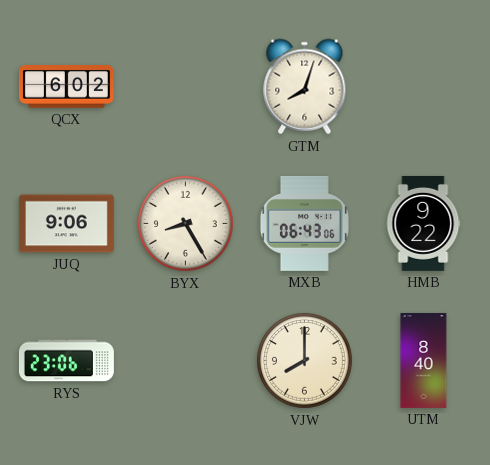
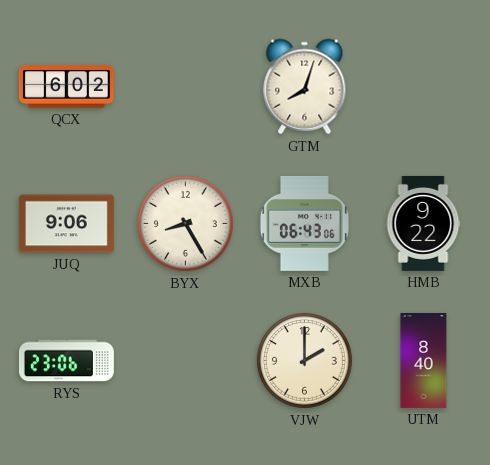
VJW: 8:00 -> 2:00
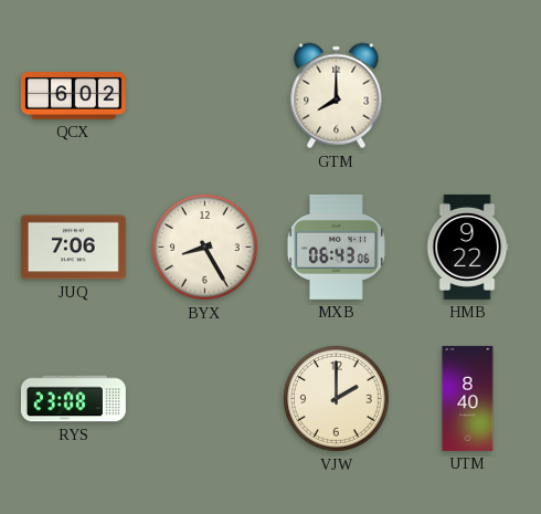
GTM: 8:03 -> 8:00
JUQ: 9:06 -> 7:06
RYS: 23:06 -> 23:08
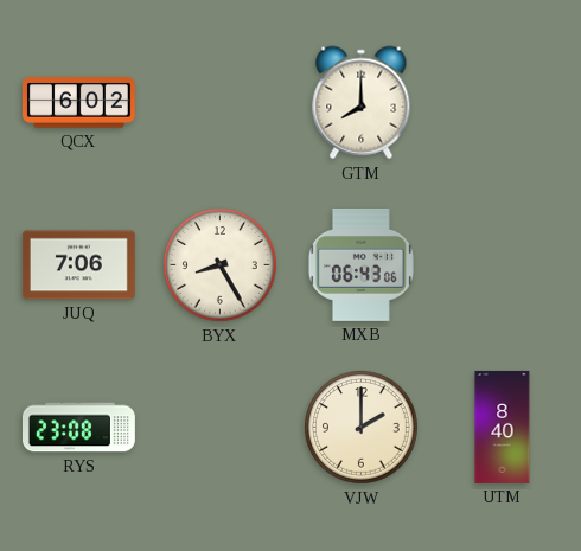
HMB: 9:22 -> none
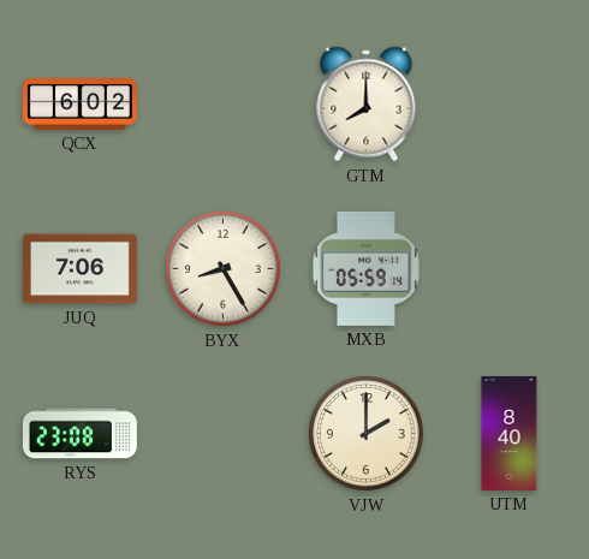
MXB: 06:43 -> 05:59
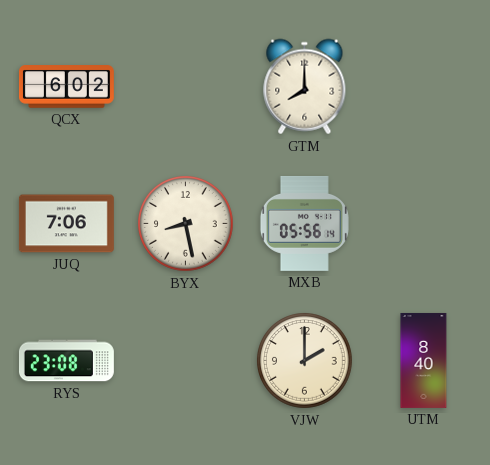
BYX: 8:25 -> 8:28
MXB: 05:59 -> 05:56
